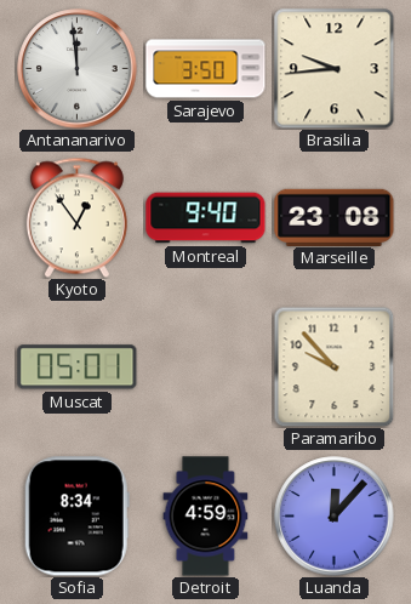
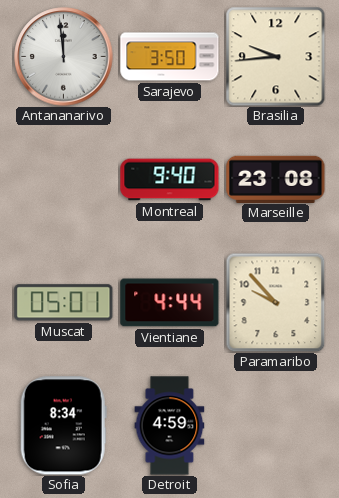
Kyoto: 12:54 -> none
Vientiane: none -> 4:44
Luanda: 12:07 -> none
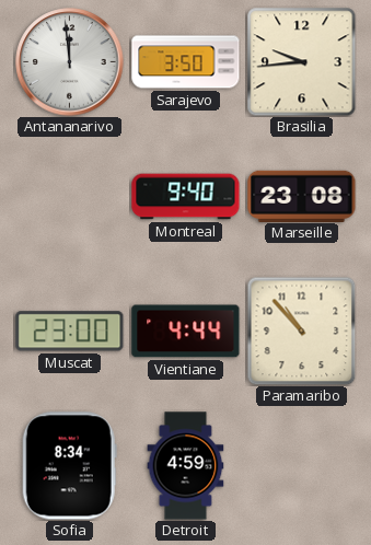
Muscat: 05:01 -> 23:00
Paramaribo: 9:53 -> 10:53
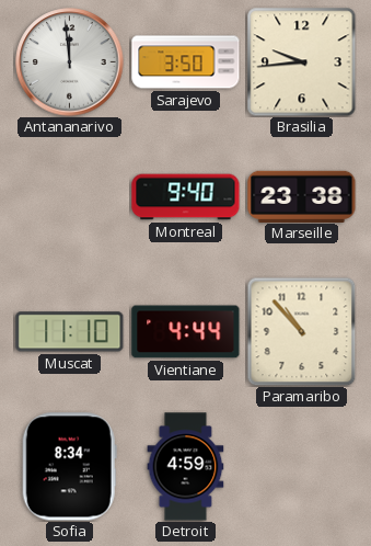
Marseille: 23:08 -> 23:38
Muscat: 23:00 -> 11:10
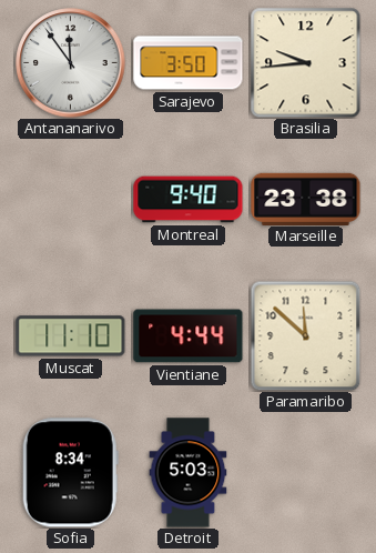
Antananarivo: 11:59 -> 11:54
Paramaribo: 10:53 -> 11:52
Detroit: 4:59 -> 5:03
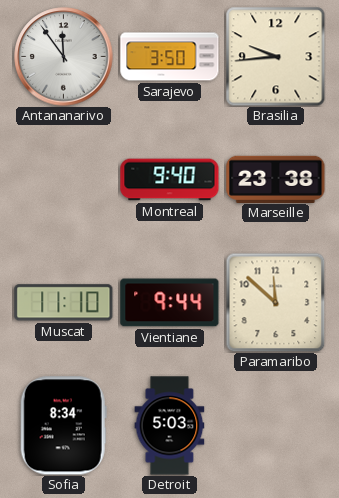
Vientiane: 4:44 -> 9:44
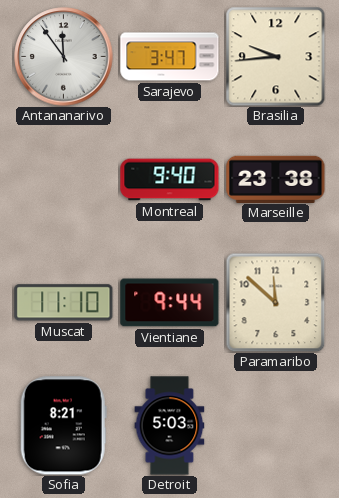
Sarajevo: 3:50 -> 3:47
Sofia: 8:34 -> 8:21
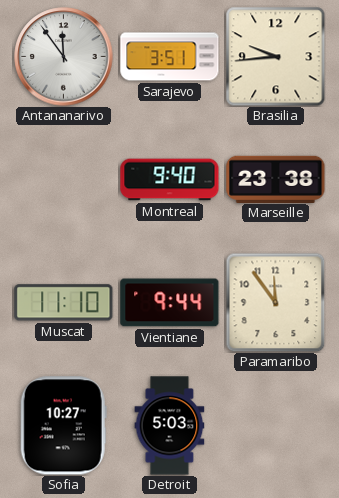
Sarajevo: 3:47 -> 3:51
Paramaribo: 11:52 -> 11:54
Sofia: 8:21 -> 10:27
